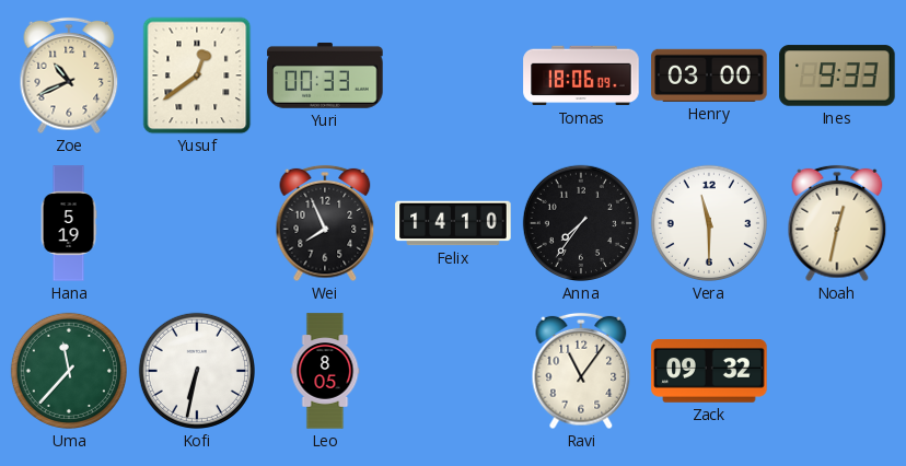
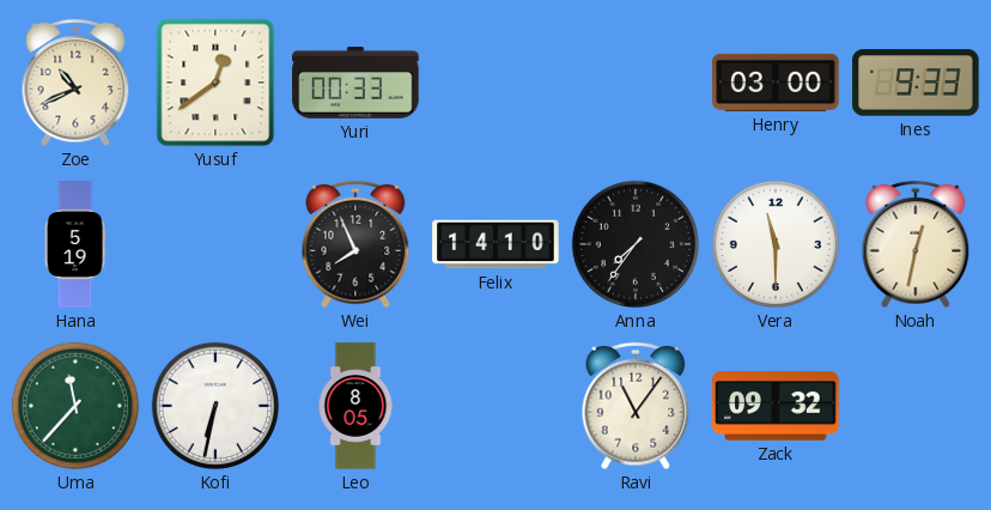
Tomas: 18:06 -> none
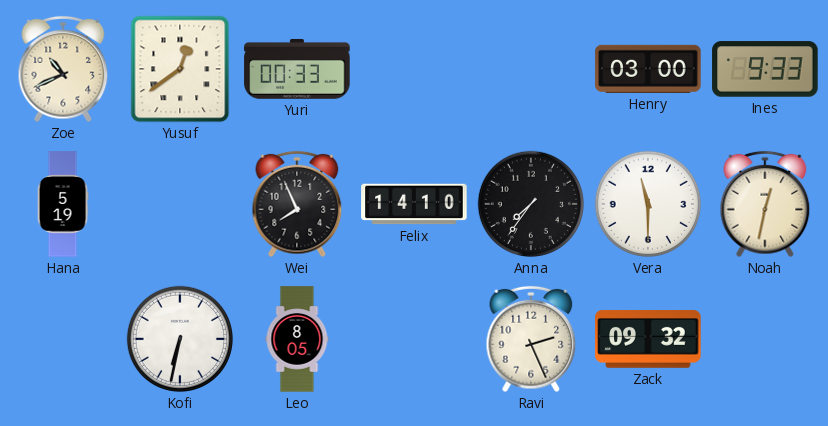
Uma: 11:37 -> none
Ravi: 11:06 -> 2:26
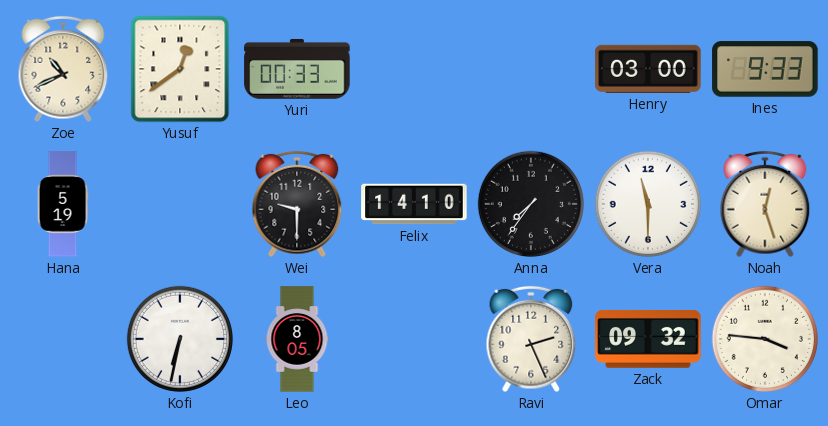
Wei: 7:56 -> 9:30
Noah: 12:32 -> 12:27
Omar: none -> 3:46
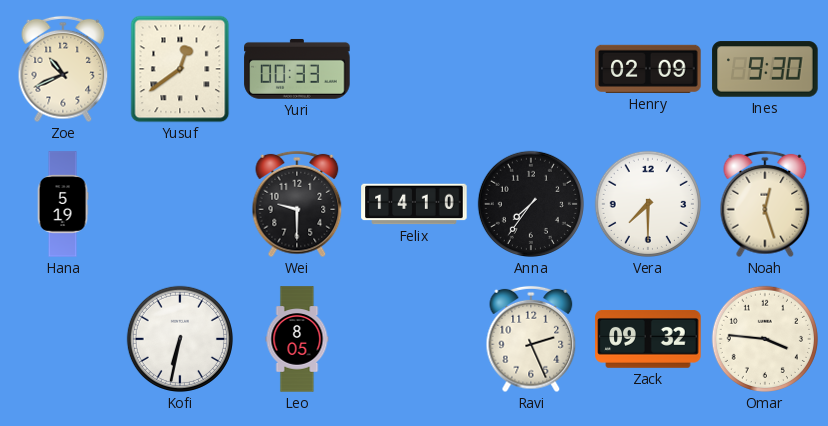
Henry: 03:00 -> 02:09
Ines: 9:33 -> 9:30
Vera: 11:30 -> 7:30
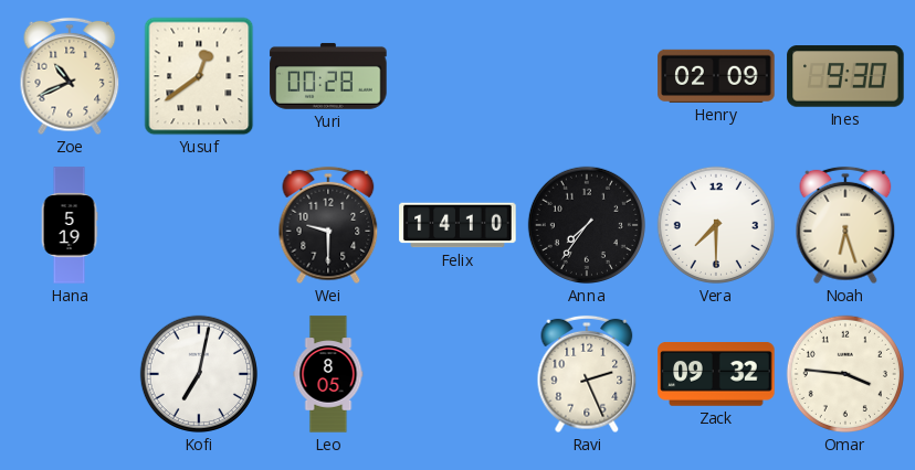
Yuri: 00:33 -> 00:28
Noah: 12:27 -> 6:27
Kofi: 6:32 -> 7:02
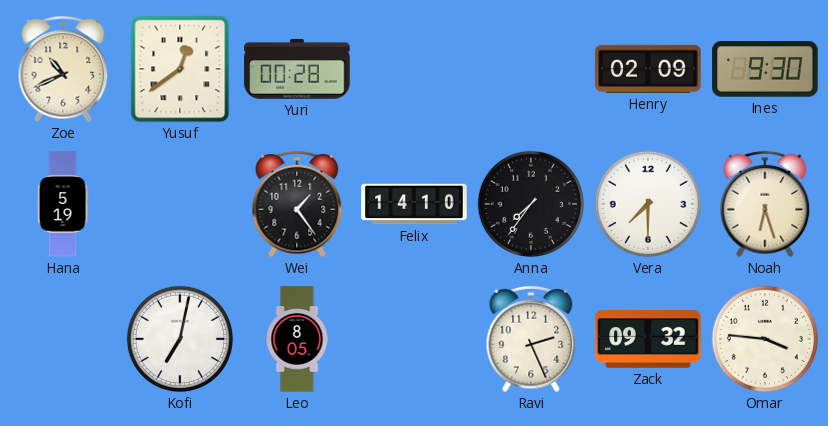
Wei: 9:30 -> 1:24
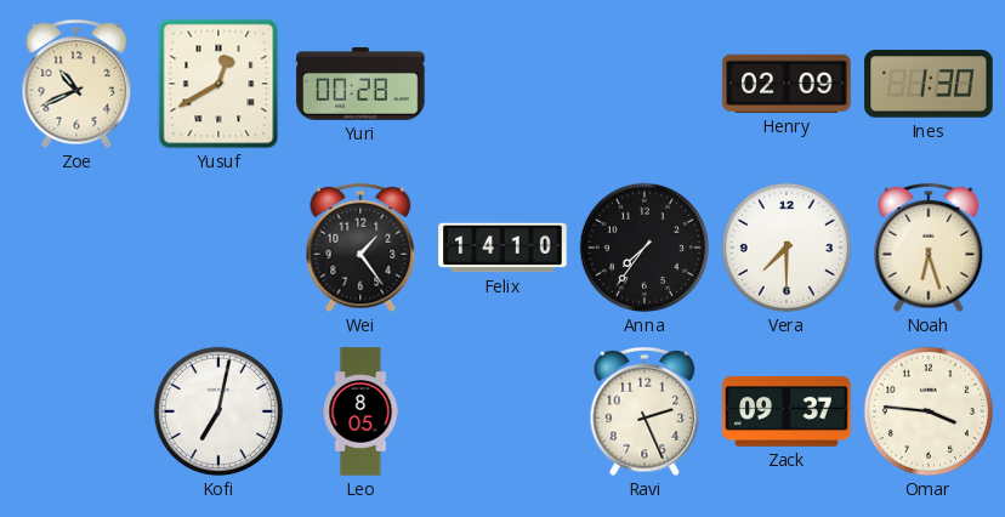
Yusuf: 12:39 -> 12:40
Ines: 9:30 -> 1:30
Hana: 5:19 -> none
Zack: 09:32 -> 09:37
